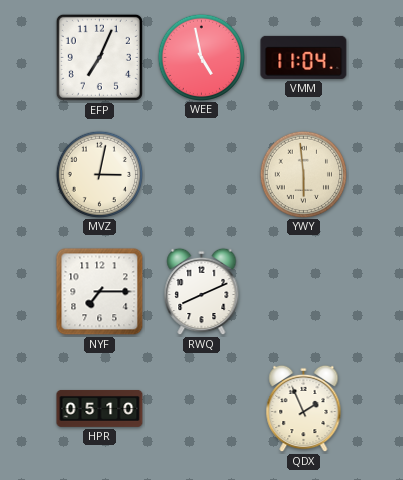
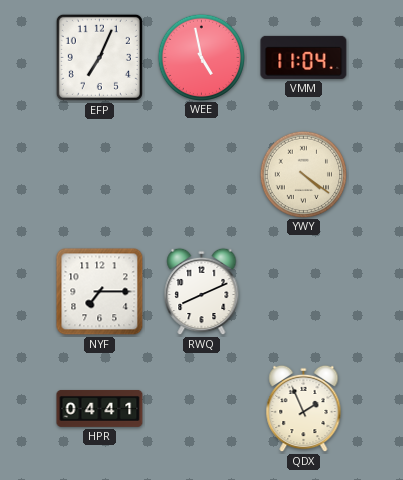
MVZ: 3:02 -> none
YWY: 5:59 -> 4:21
HPR: 05:10 -> 04:41
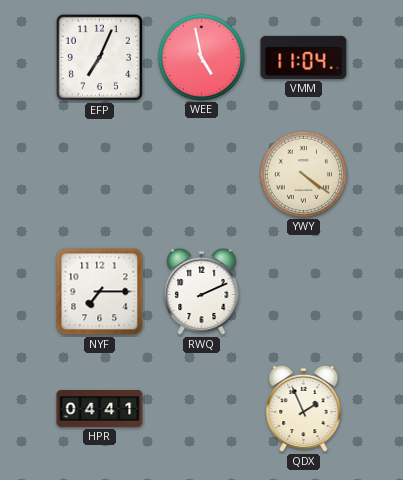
RWQ: 8:11 -> 2:11
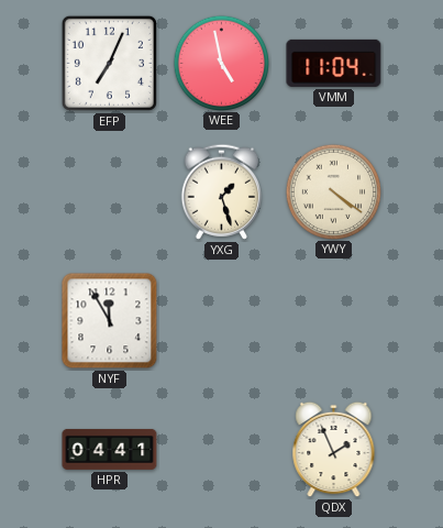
YXG: none -> 1:27
NYF: 7:15 -> 11:55
RWQ: 2:11 -> none
